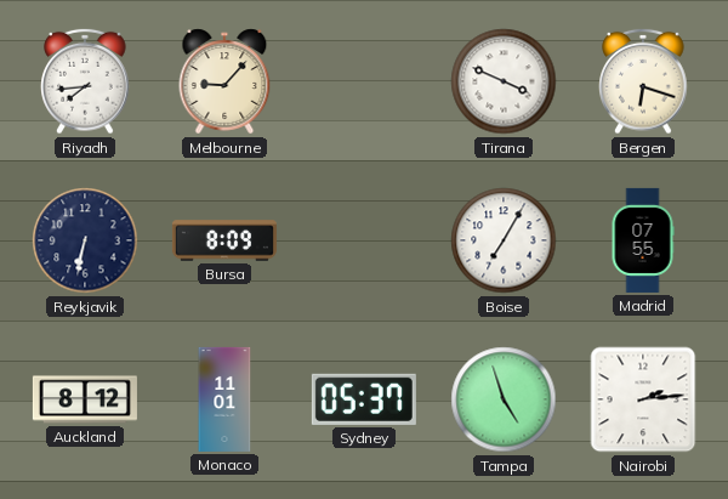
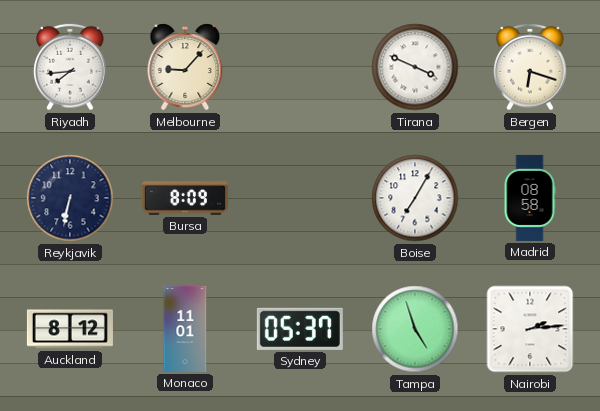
Madrid: 07:55 -> 08:58
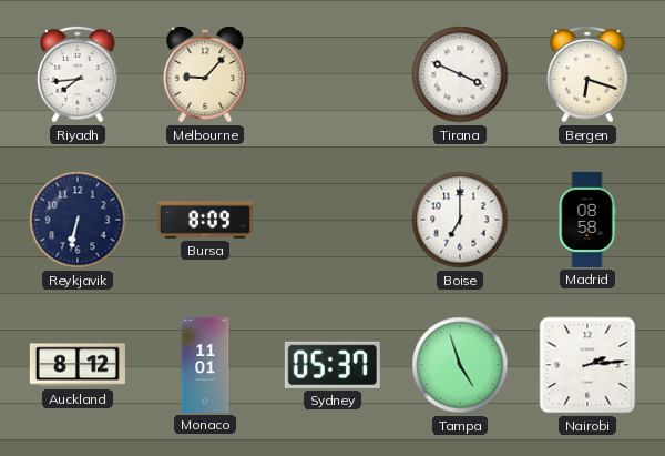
Boise: 7:05 -> 7:00
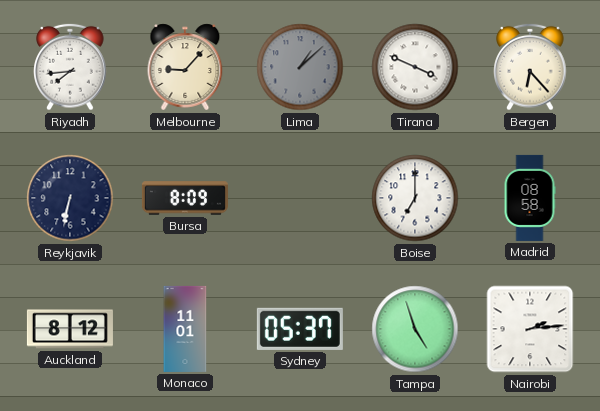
Lima: none -> 1:08
Bergen: 6:18 -> 6:23
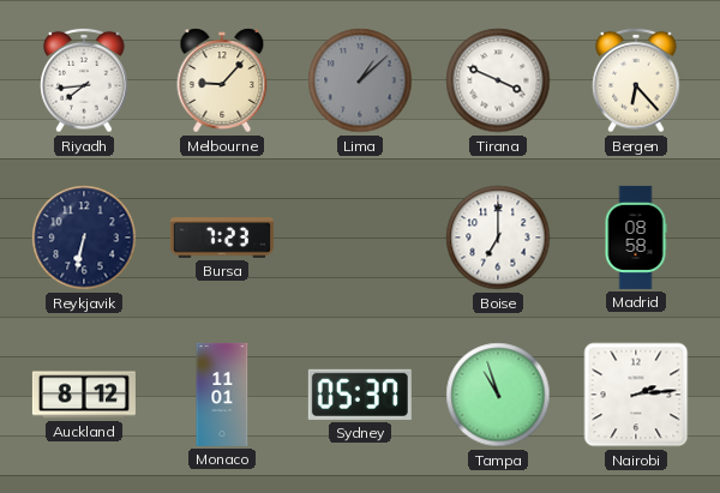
Bursa: 8:09 -> 7:23
Tampa: 4:57 -> 10:57
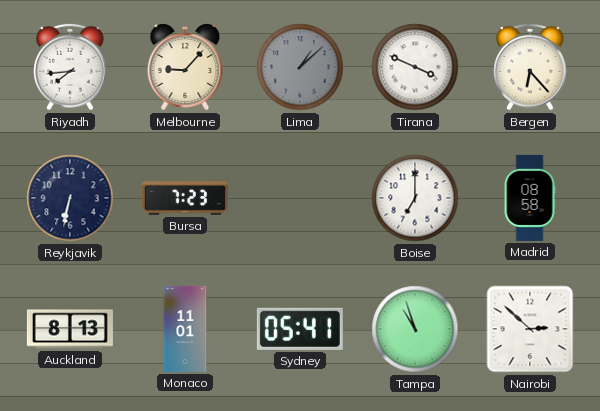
Auckland: 8:12 -> 8:13
Sydney: 05:37 -> 05:41
Nairobi: 2:14 -> 2:52
